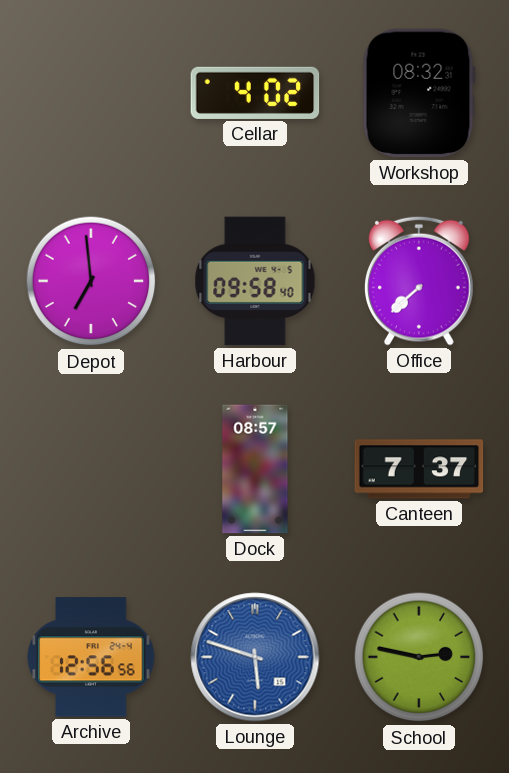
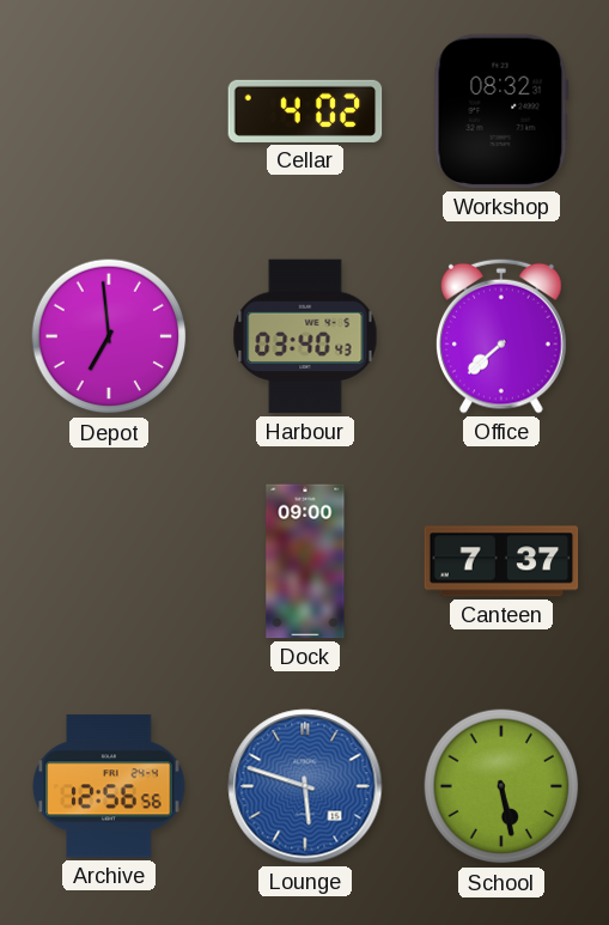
Harbour: 09:58 -> 03:40
Dock: 08:57 -> 09:00
School: 2:47 -> 5:28
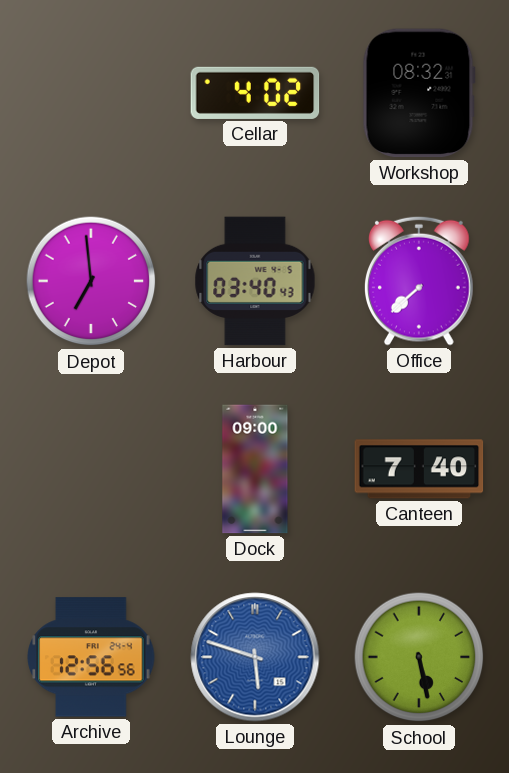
Canteen: 7:37 -> 7:40
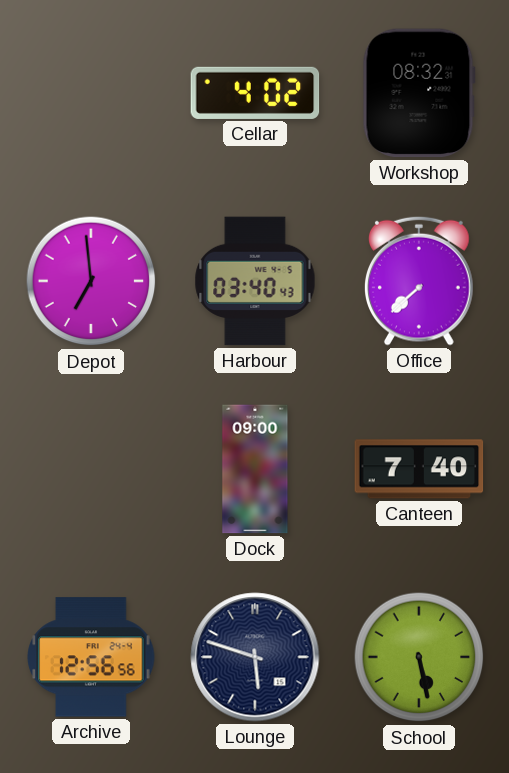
Lounge dial: blue -> navy
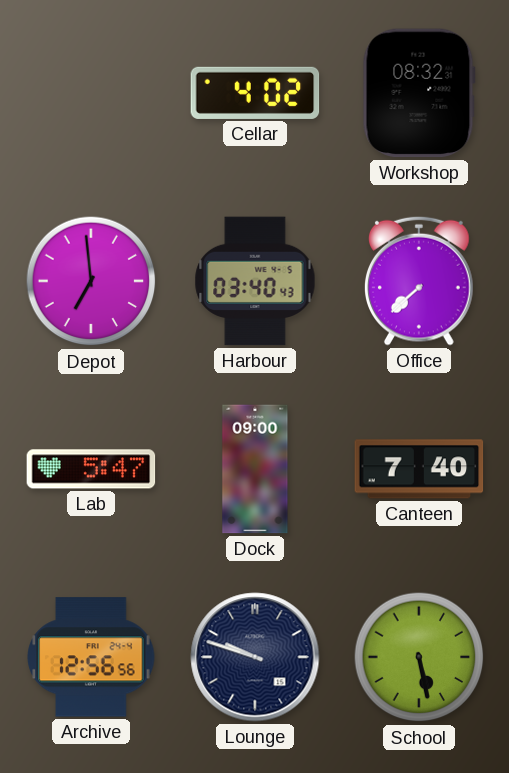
Lab: none -> 5:47
Lounge: 5:48 -> 9:48
